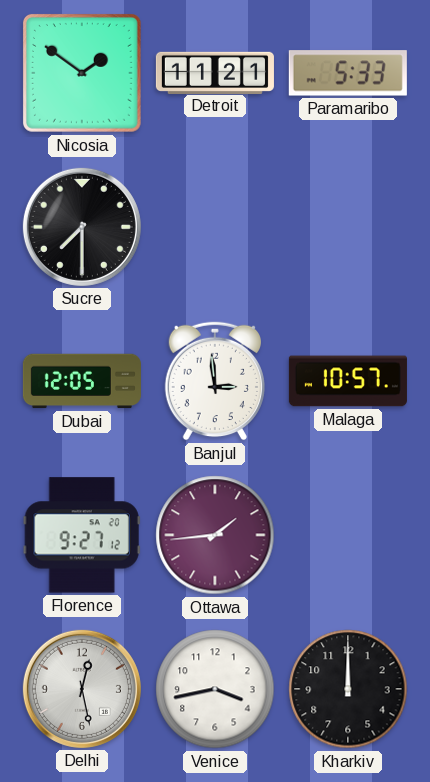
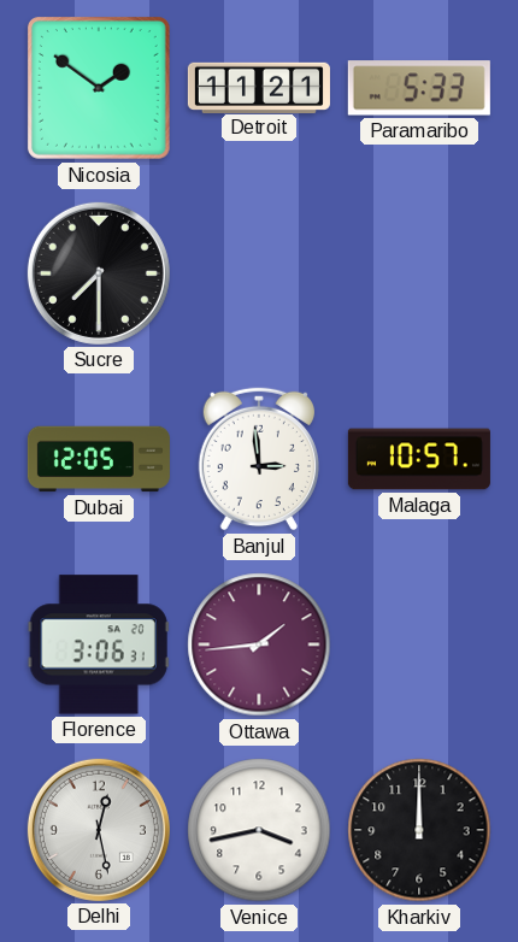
Florence: 9:27 -> 3:06
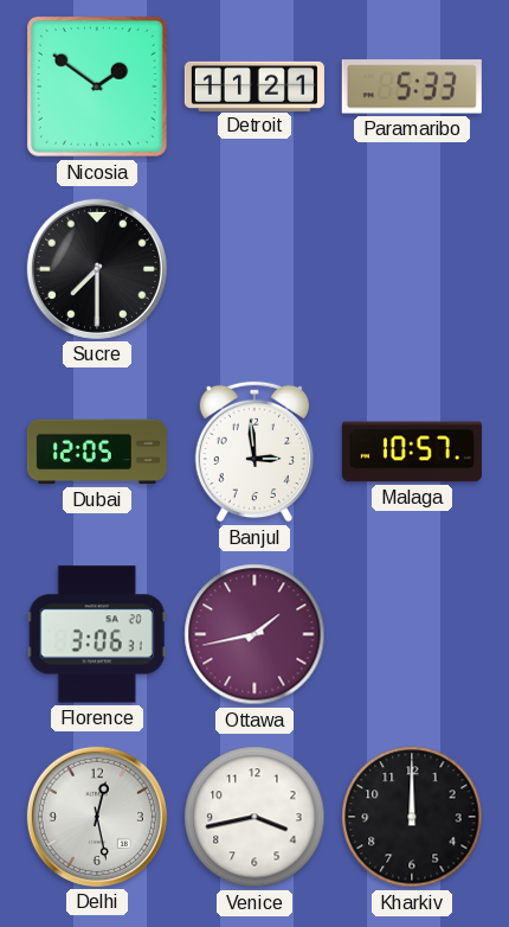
Ottawa: 1:44 -> 1:43
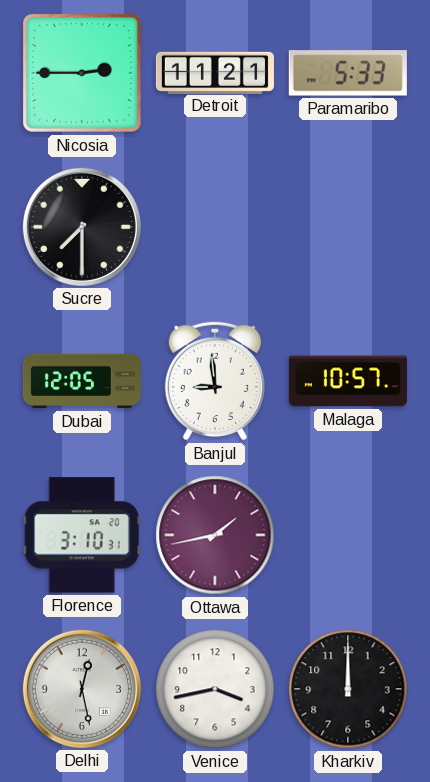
Nicosia: 1:51 -> 2:45
Banjul: 2:59 -> 8:59
Florence: 3:06 -> 3:10
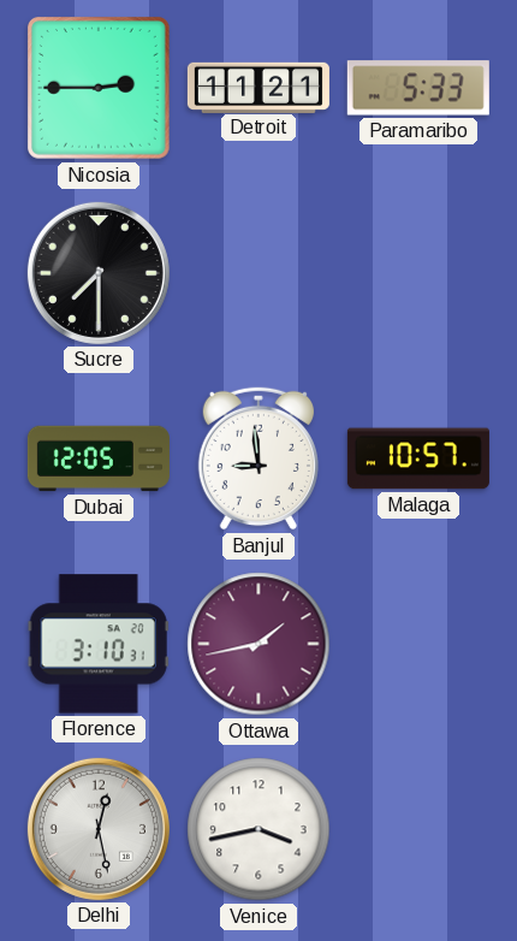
Kharkiv: 12:00 -> none
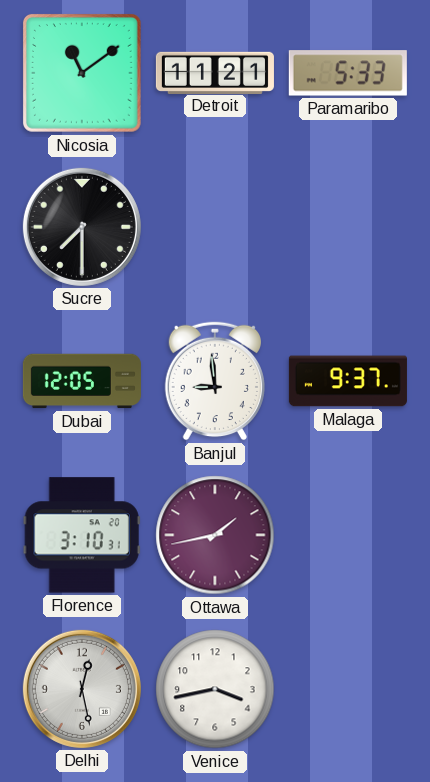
Nicosia: 2:45 -> 11:09
Malaga: 10:57 -> 9:37
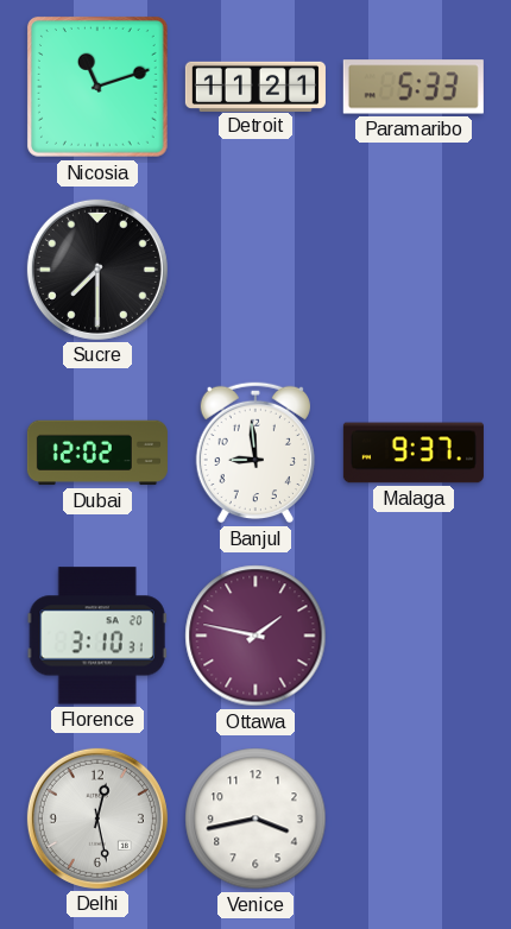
Nicosia: 11:09 -> 11:12
Dubai: 12:05 -> 12:02
Ottawa: 1:43 -> 1:47
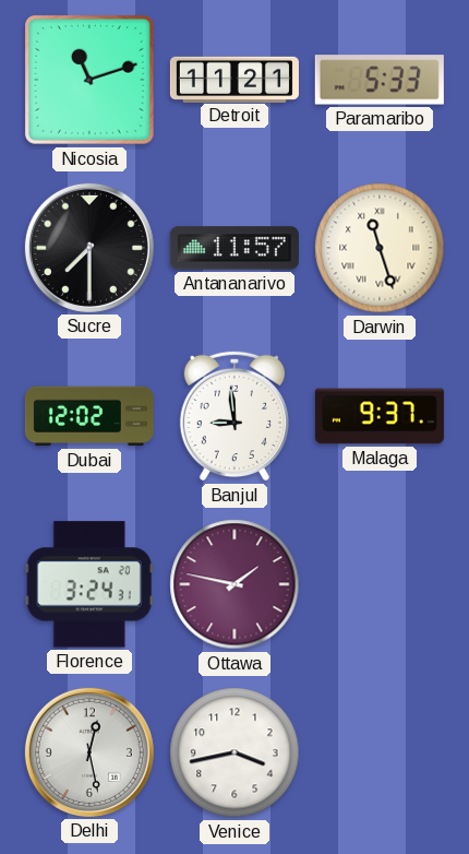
Antananarivo: none -> 11:57
Darwin: none -> 11:27
Florence: 3:10 -> 3:24
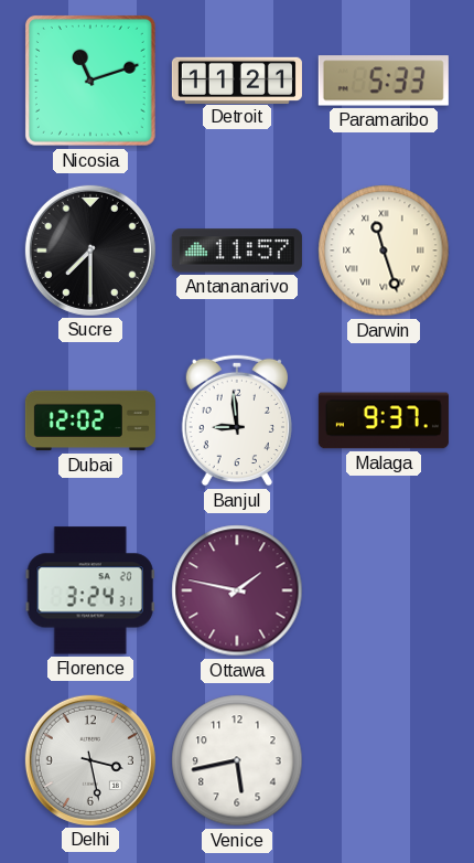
Delhi: 12:28 -> 3:28
Venice: 3:43 -> 5:43
